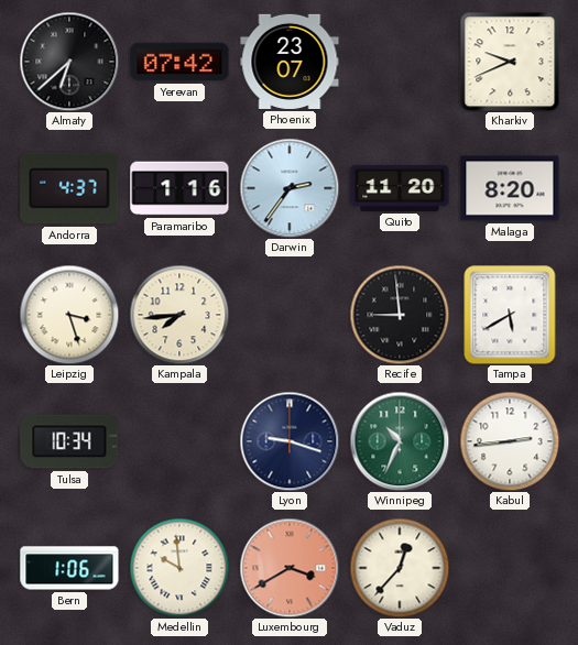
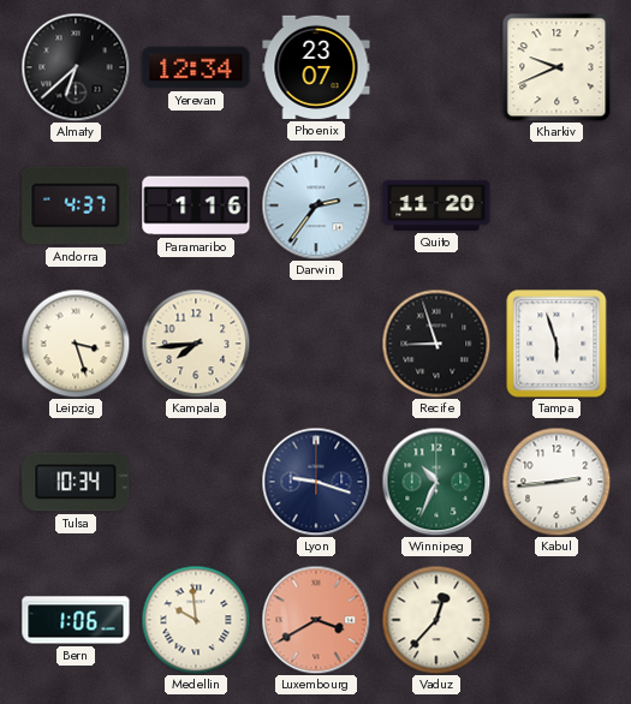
Yerevan: 07:42 -> 12:34
Malaga: 8:20 -> none
Recife: 8:59 -> 8:57
Tampa: 5:40 -> 5:57
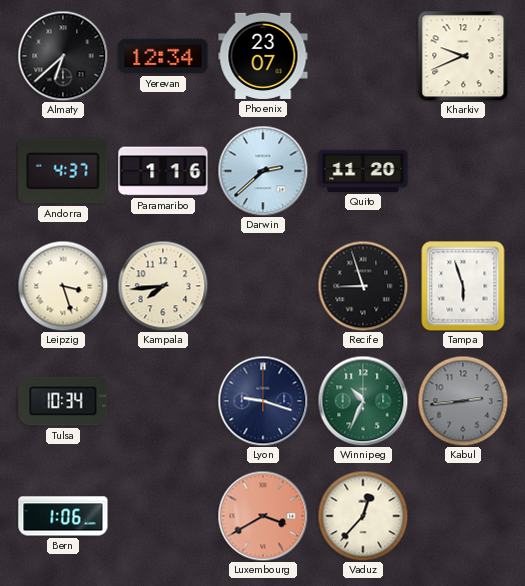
Darwin: 2:36 -> 2:38
Kabul dial: white -> grey
Medellin: 9:59 -> none
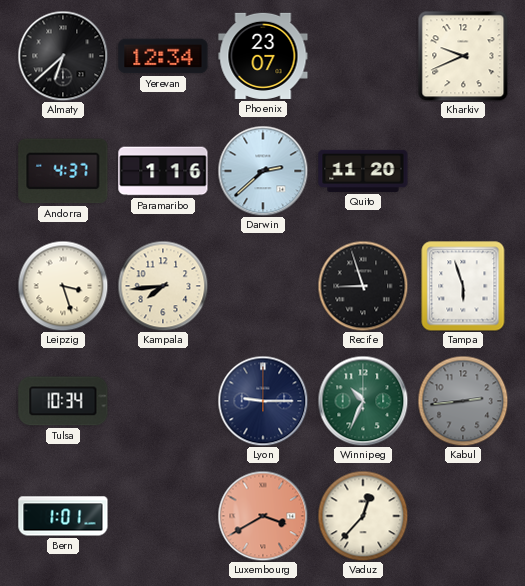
Lyon: 9:18 -> 9:15
Bern: 1:06 -> 1:01
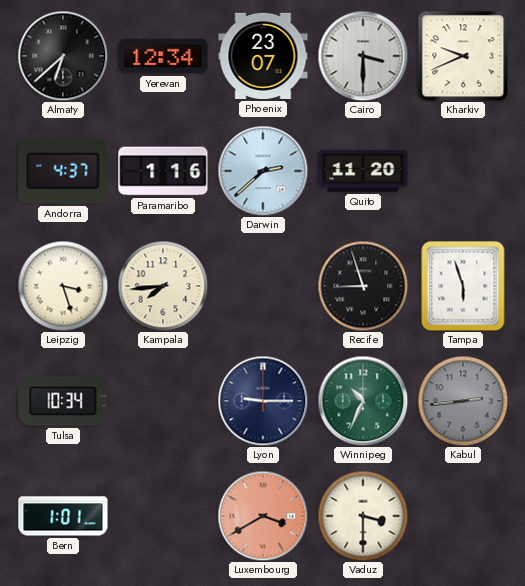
Cairo: none -> 3:30
Vaduz: 12:37 -> 3:30
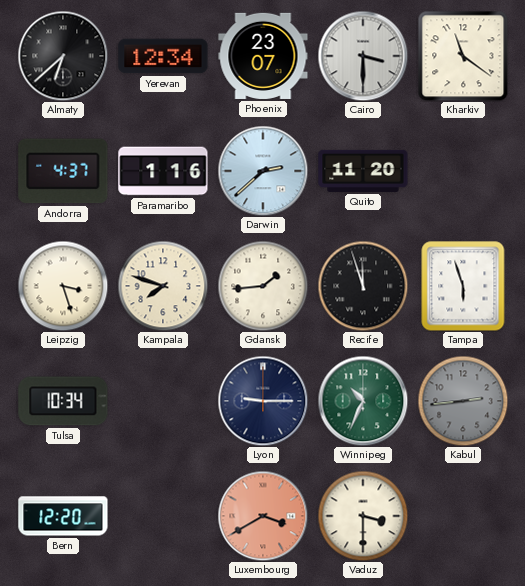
Kharkiv: 9:41 -> 11:21
Kampala: 7:44 -> 7:48
Gdansk: none -> 1:44
Recife: 8:57 -> 11:57
Bern: 1:01 -> 12:20
